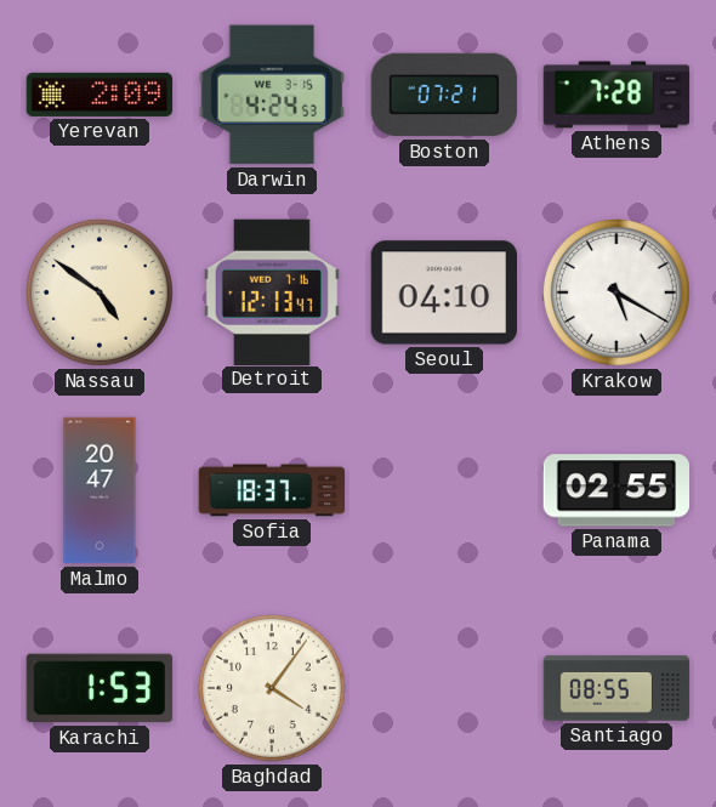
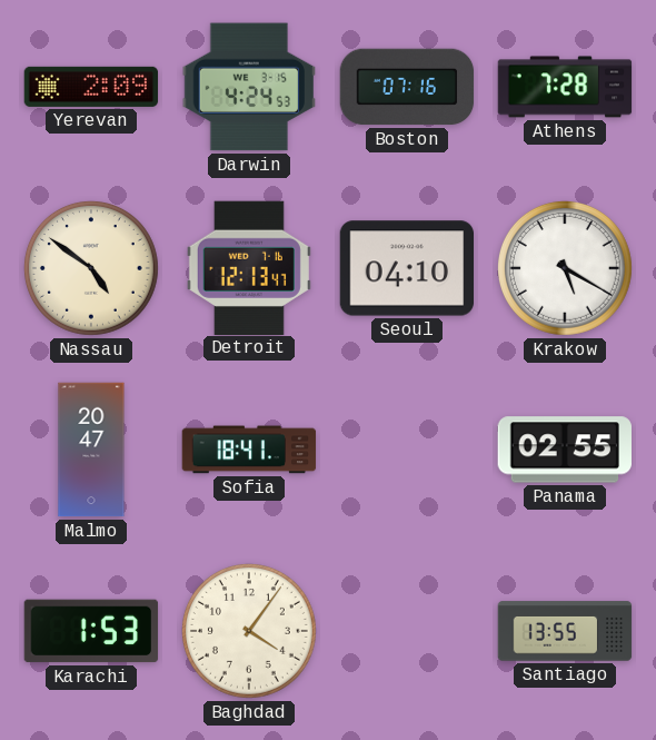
Boston: 07:21 -> 07:16
Sofia: 18:37 -> 18:41
Santiago: 08:55 -> 13:55
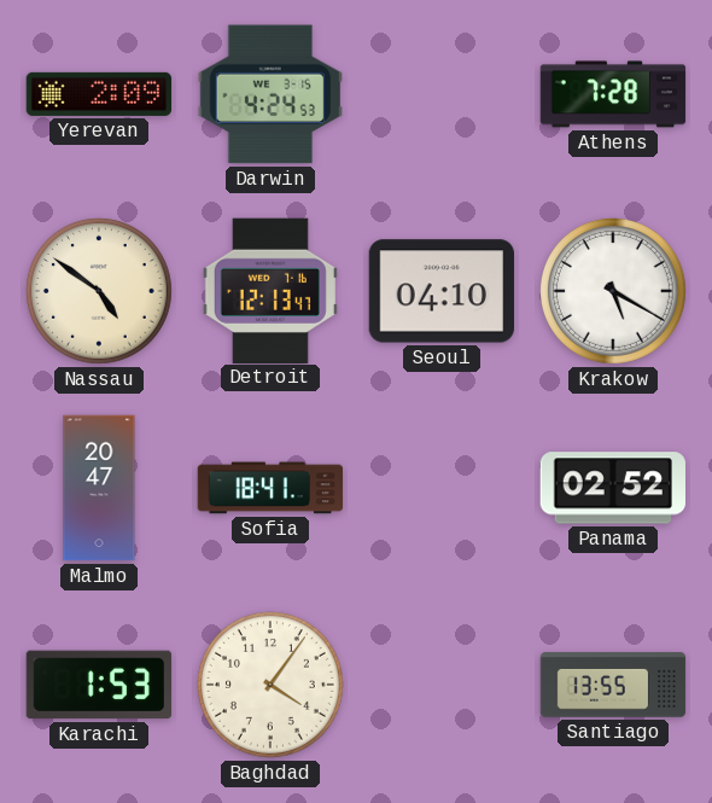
Boston: 07:16 -> none
Panama: 02:55 -> 02:52
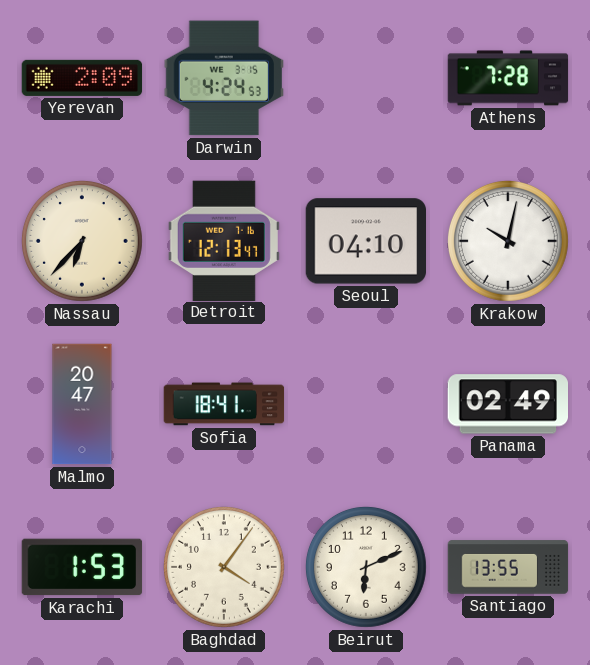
Nassau: 4:51 -> 6:37
Krakow: 5:20 -> 10:02
Panama: 02:52 -> 02:49
Beirut: none -> 6:11
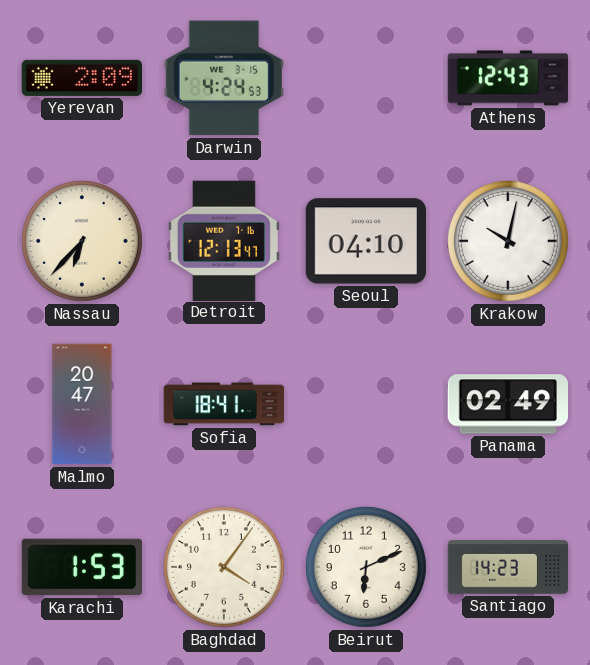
Athens: 7:28 -> 12:43
Santiago: 13:55 -> 14:23
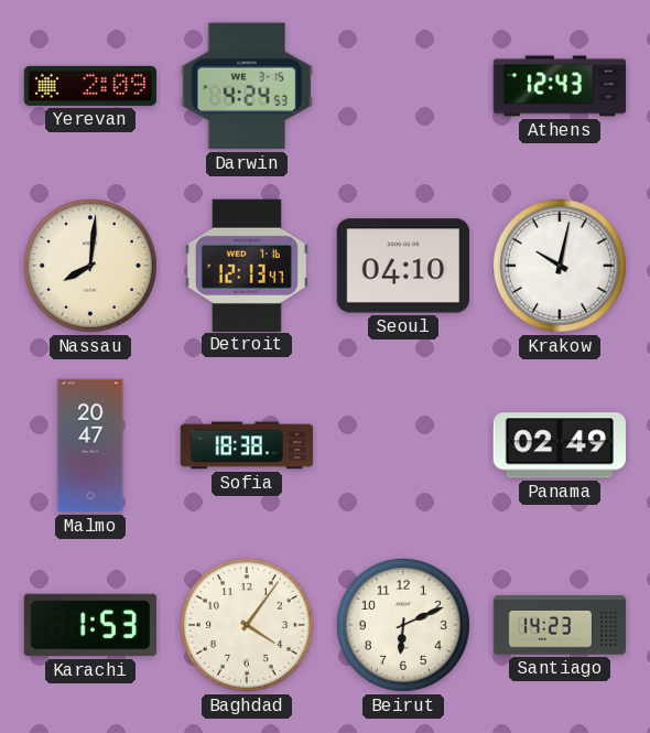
Nassau: 6:37 -> 8:01
Sofia: 18:41 -> 18:38
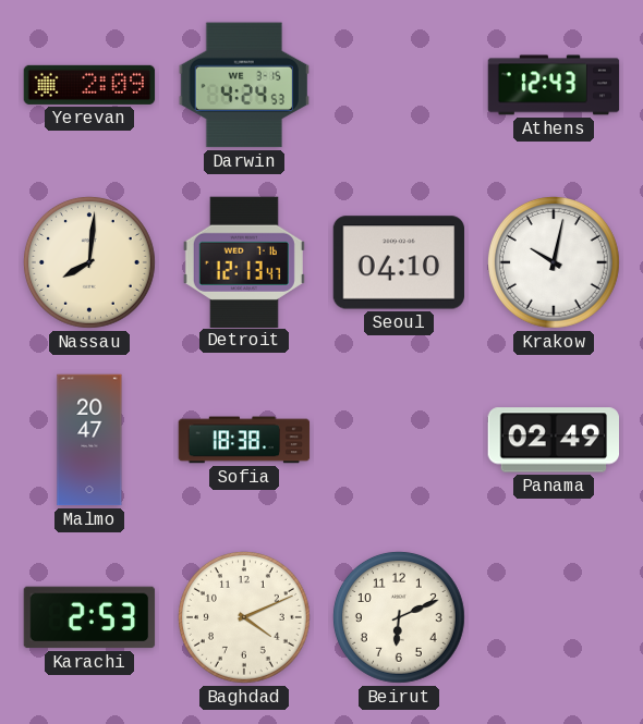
Karachi: 1:53 -> 2:53
Baghdad: 4:06 -> 4:11
Santiago: 14:23 -> none
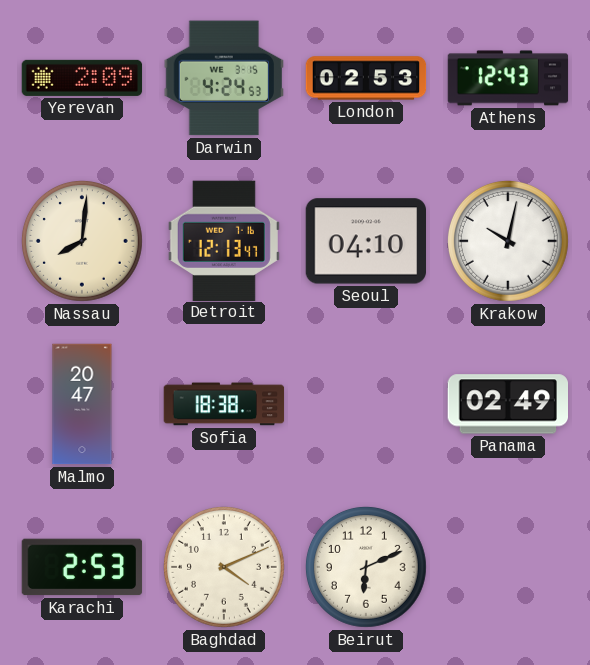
London: none -> 02:53
